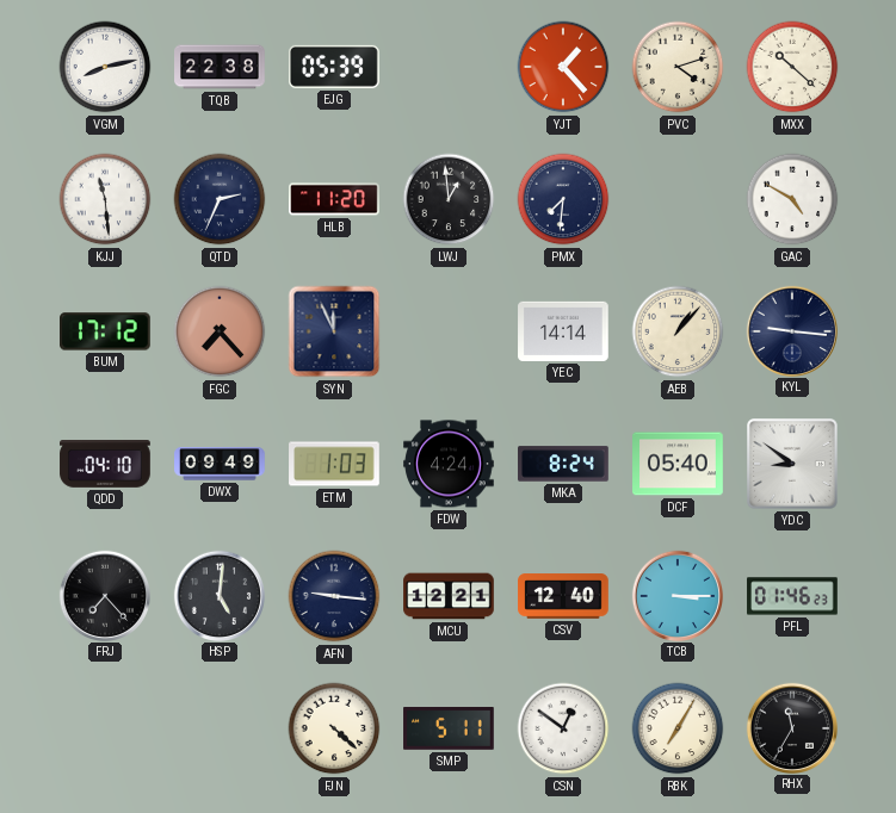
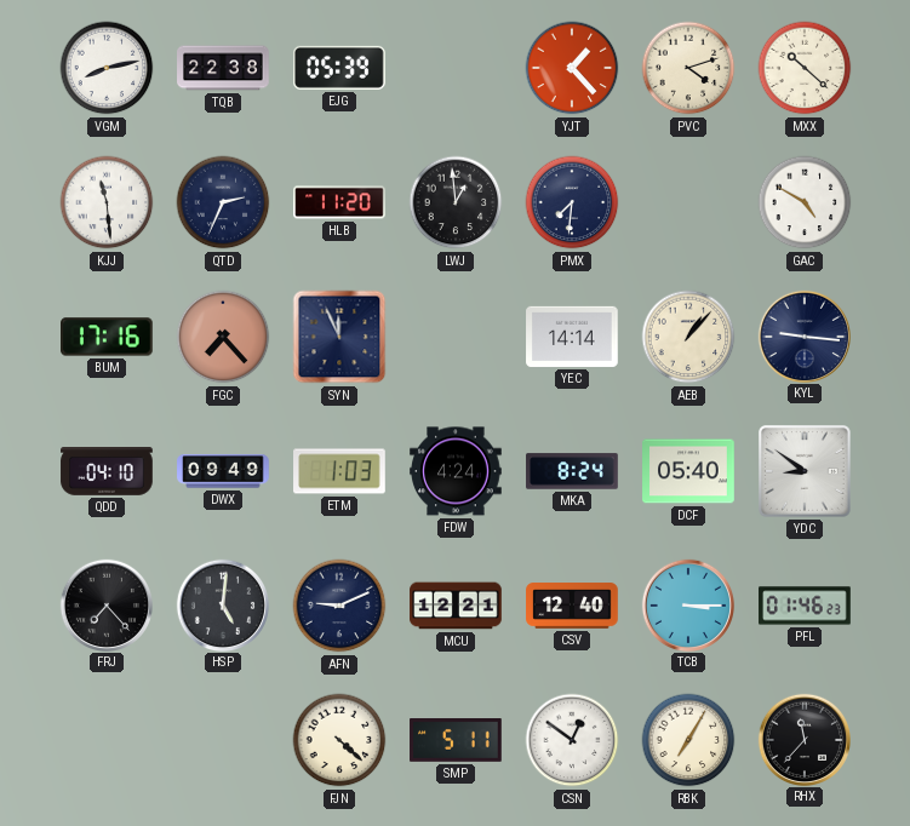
BUM: 17:12 -> 17:16
AFN: 9:16 -> 9:11
RHX: 11:35 -> 11:37
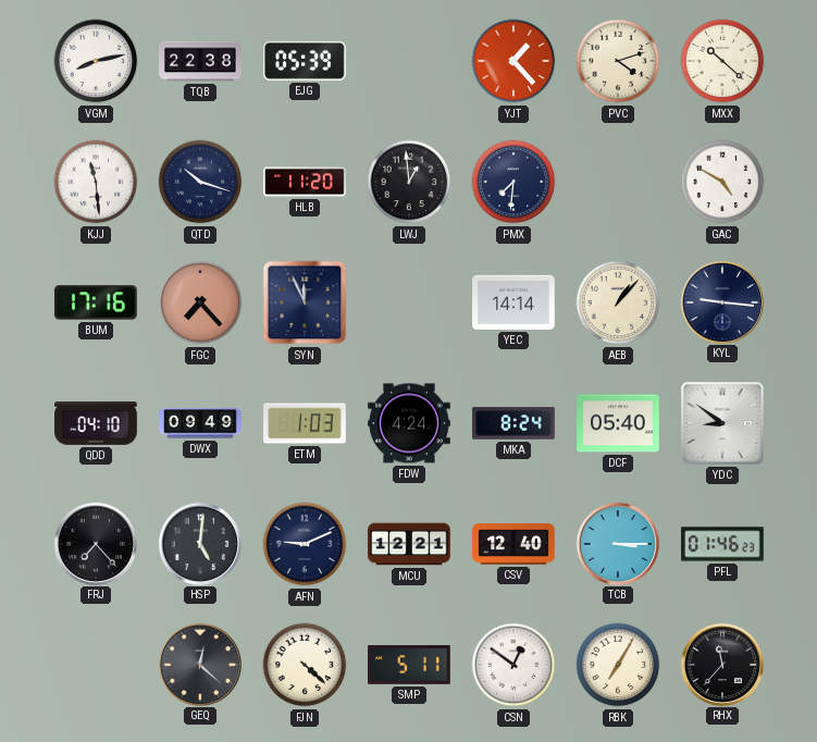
QTD: 2:34 -> 10:18
GEQ: none -> 12:22
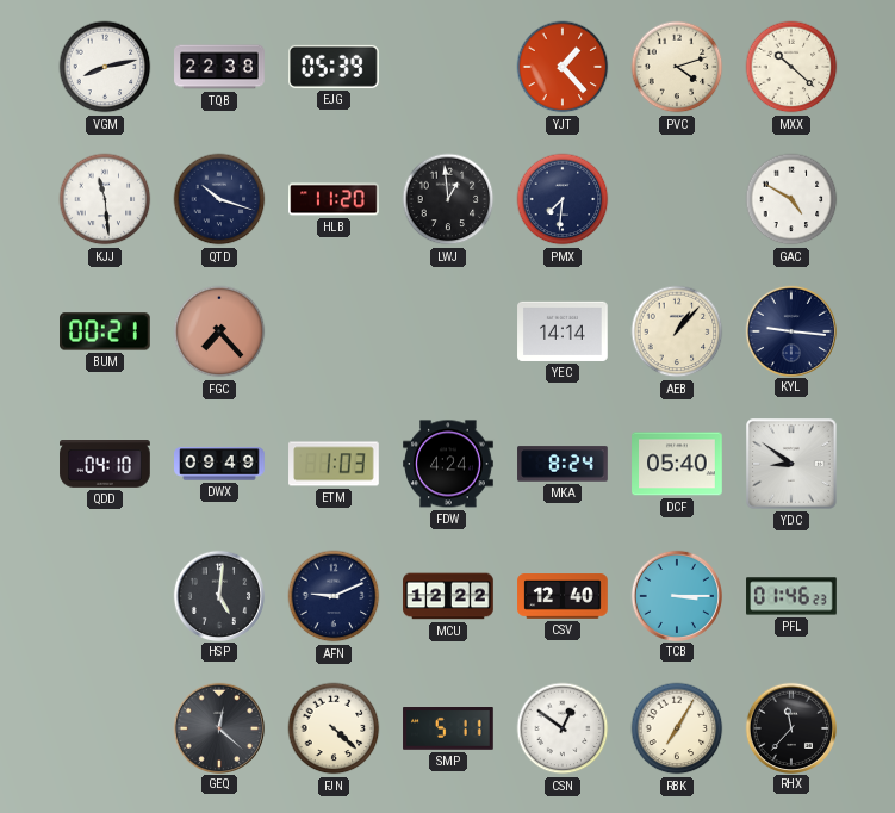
BUM: 17:16 -> 00:21
SYN: 11:56 -> none
FRJ: 7:23 -> none
MCU: 12:21 -> 12:22
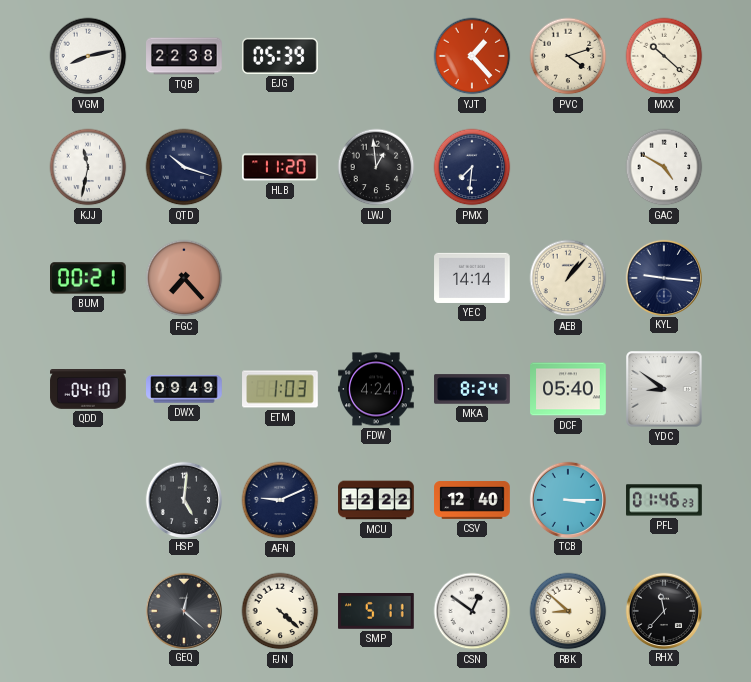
KJJ: 11:29 -> 11:32
RBK: 7:05 -> 8:52
